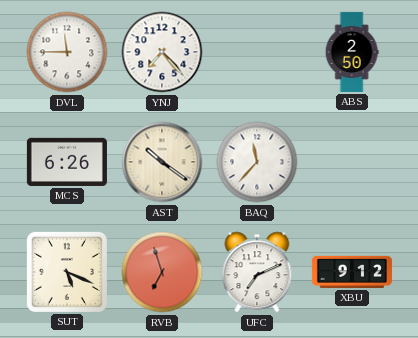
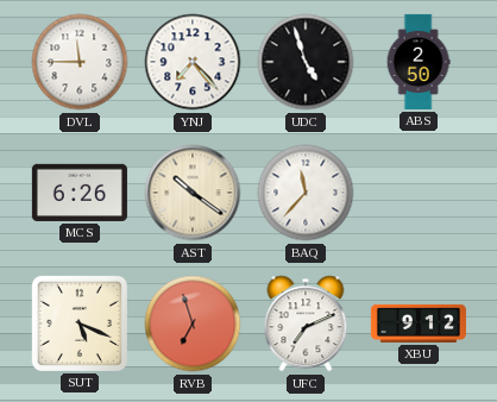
UDC: none -> 4:57
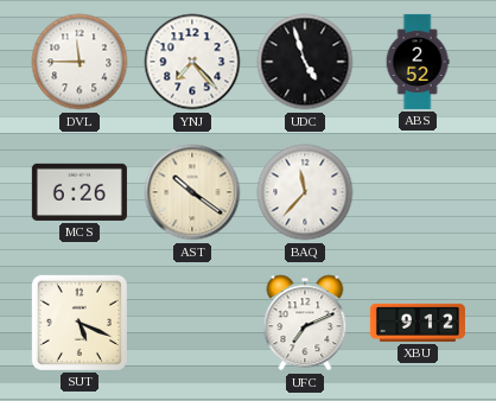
ABS: 2:50 -> 2:52
RVB: 6:57 -> none
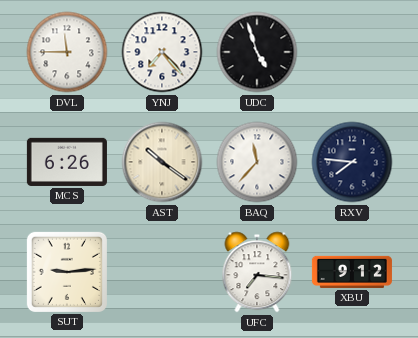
ABS: 2:52 -> none
RXV: none -> 7:46
SUT: 5:19 -> 9:14
UFC: 7:11 -> 7:16
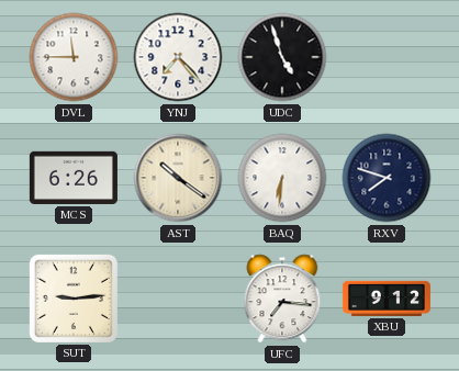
BAQ: 11:37 -> 6:31
RXV: 7:46 -> 7:48
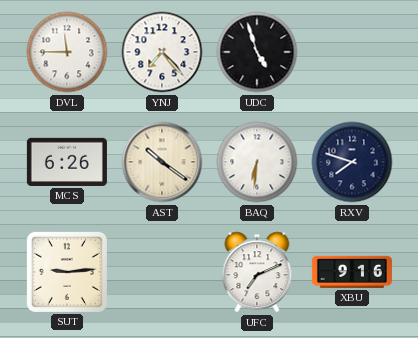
UFC: 7:16 -> 7:11
XBU: 9:12 -> 9:16
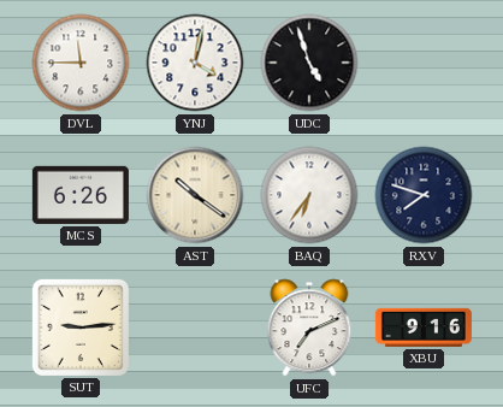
YNJ: 7:23 -> 4:02
BAQ: 6:31 -> 6:36
